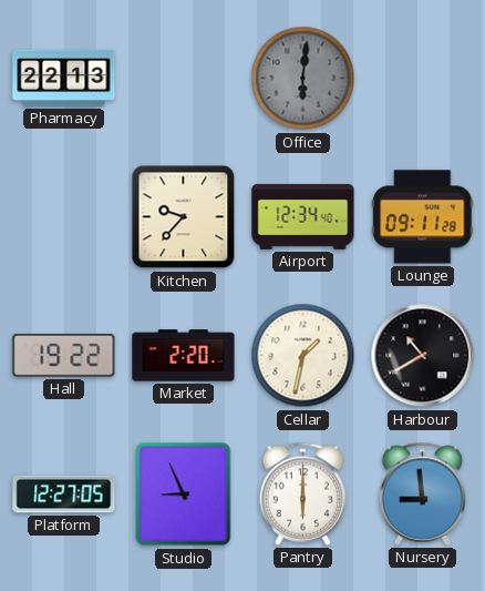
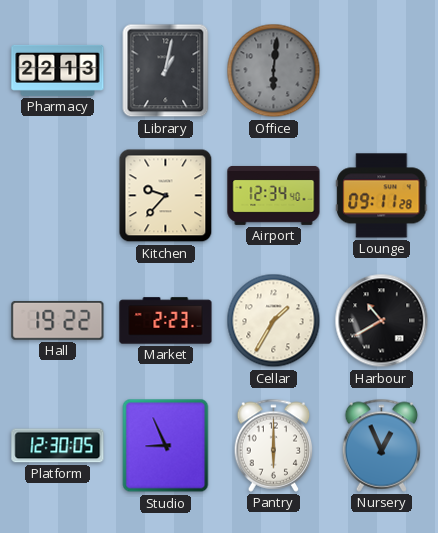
Library: none -> 1:02
Market: 2:20 -> 2:23
Cellar: 1:32 -> 1:35
Platform: 12:27 -> 12:30
Nursery: 8:59 -> 12:56
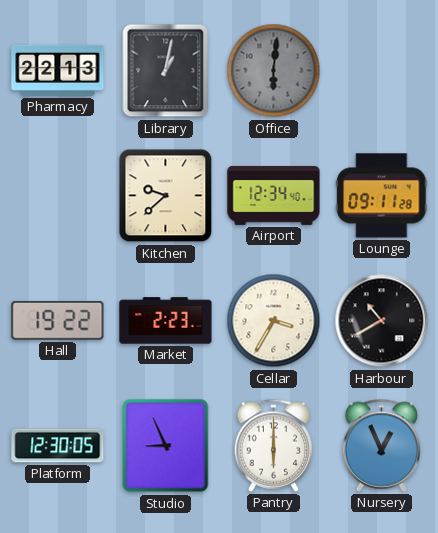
Kitchen: 9:37 -> 9:38
Cellar: 1:35 -> 3:35
